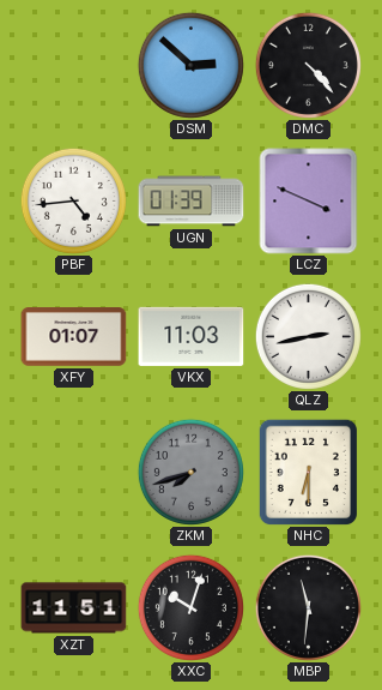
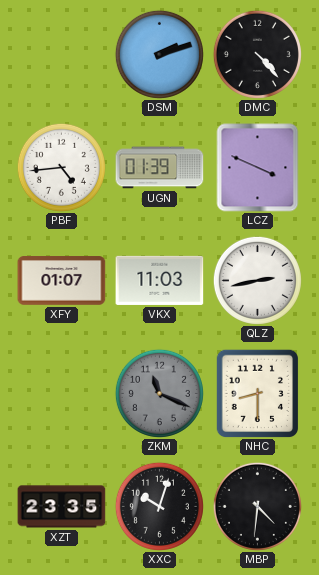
DSM: 2:52 -> 2:12
ZKM: 7:42 -> 11:19
NHC: 6:30 -> 8:30
XZT: 11:51 -> 23:35
MBP: 11:31 -> 4:31
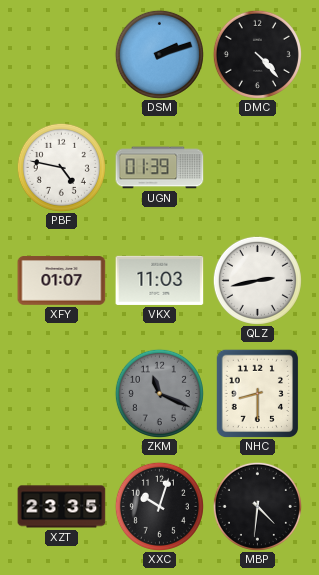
PBF: 4:44 -> 4:47
LCZ: 3:49 -> none
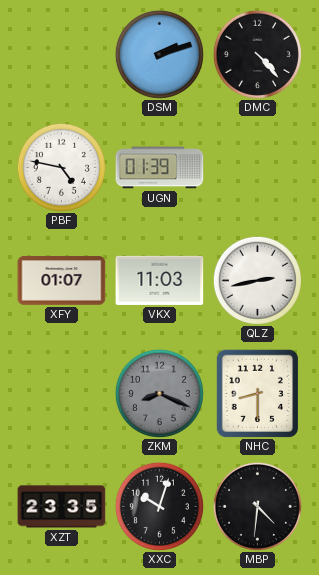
ZKM: 11:19 -> 8:19
